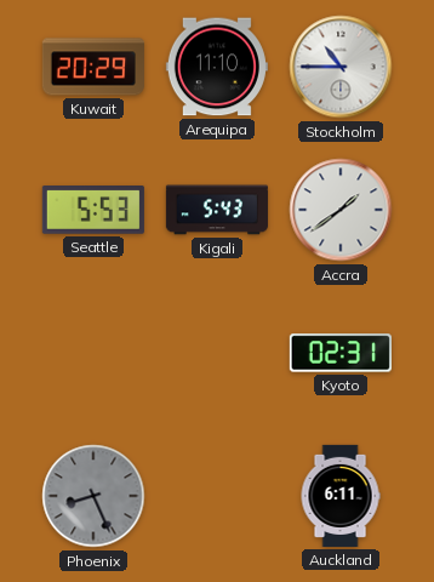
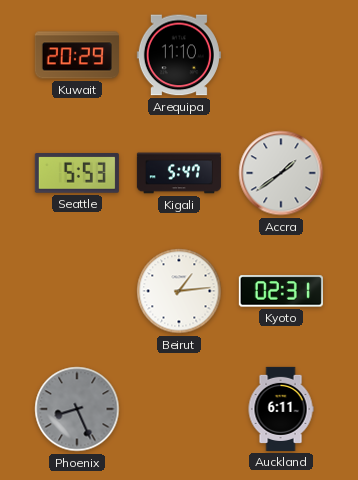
Stockholm: 10:45 -> none
Kigali: 5:43 -> 5:47
Beirut: none -> 1:14
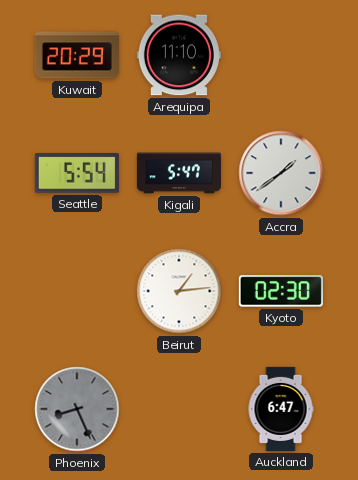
Seattle: 5:53 -> 5:54
Kyoto: 02:31 -> 02:30
Auckland: 6:11 -> 6:47
